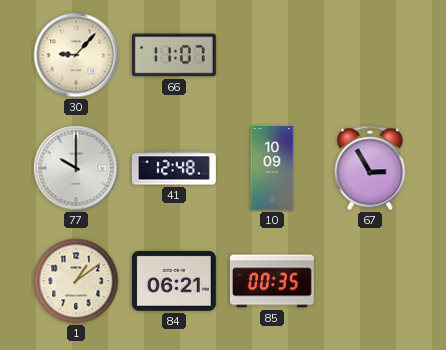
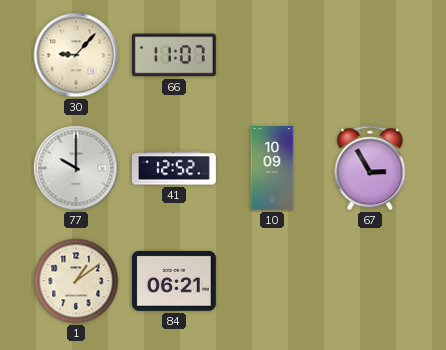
41: 12:48 -> 12:52
85: 00:35 -> none
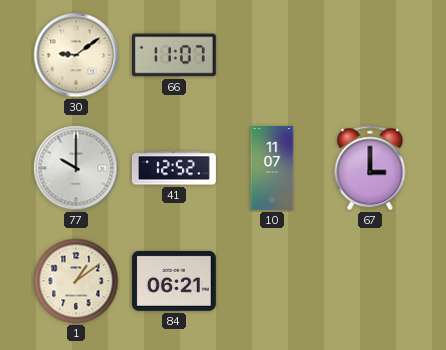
30: 9:07 -> 9:09
10: 10:09 -> 11:07
67: 2:55 -> 3:00
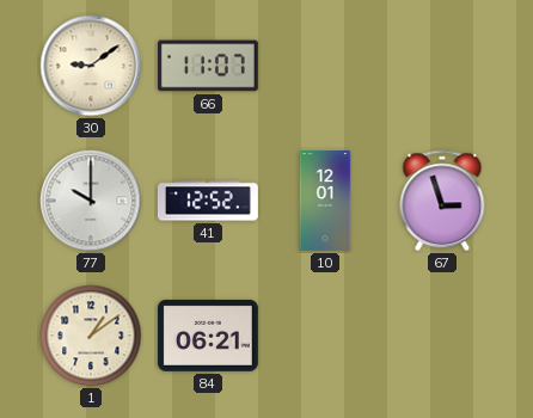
10: 11:07 -> 12:01
67: 3:00 -> 2:57
